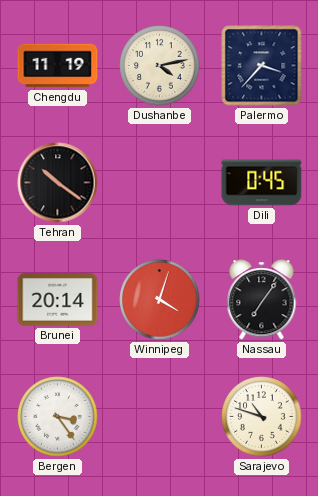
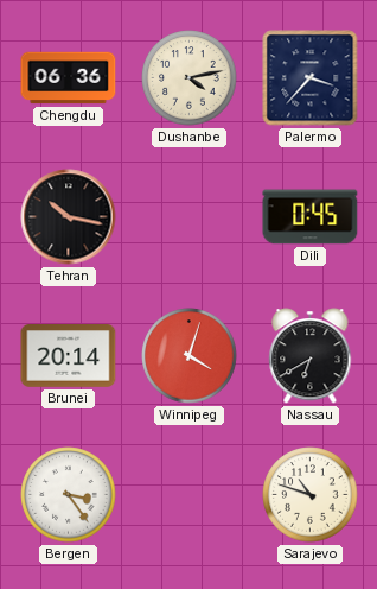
Chengdu: 11:19 -> 06:36
Tehran: 10:21 -> 10:17
Nassau: 7:06 -> 6:40
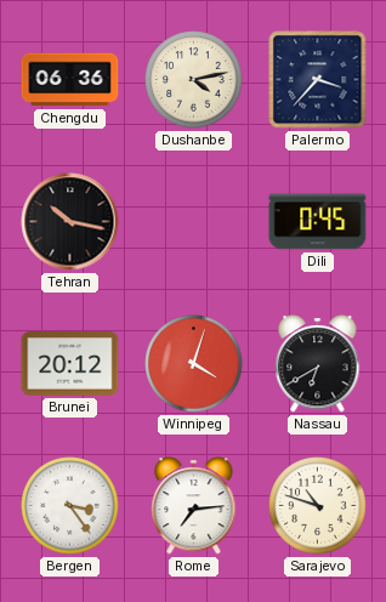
Brunei: 20:14 -> 20:12
Rome: none -> 7:14
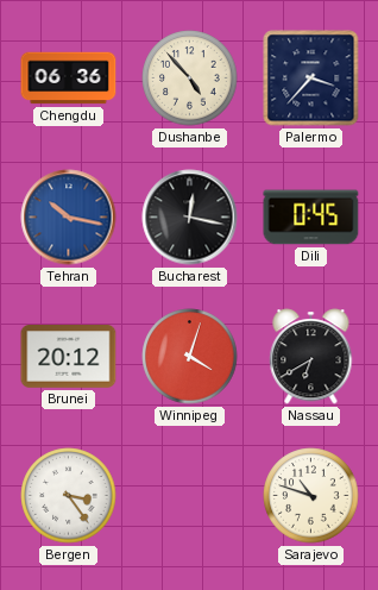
Dushanbe: 4:13 -> 4:53
Tehran dial: black -> blue
Bucharest: none -> 12:17
Rome: 7:14 -> none
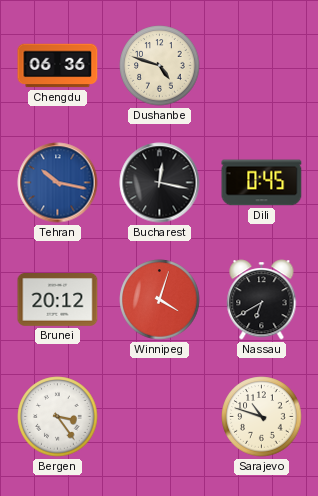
Dushanbe: 4:53 -> 4:48
Palermo: 3:37 -> none
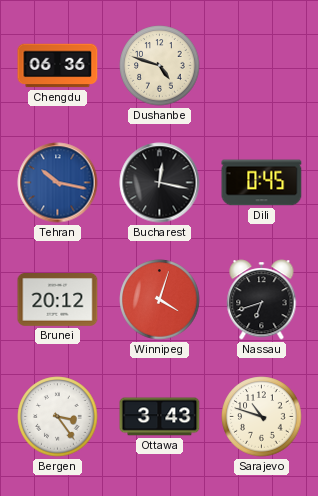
Nassau: 6:40 -> 6:42
Ottawa: none -> 3:43
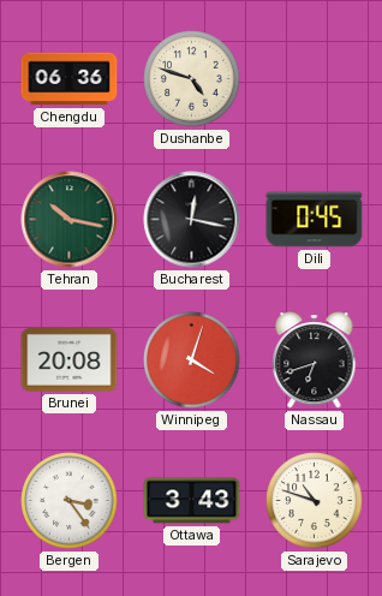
Tehran dial: blue -> green
Brunei: 20:12 -> 20:08
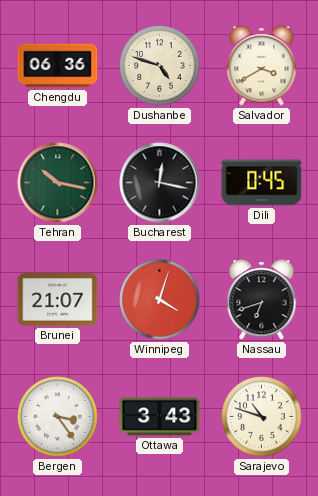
Salvador: none -> 3:40
Brunei: 20:08 -> 21:07
